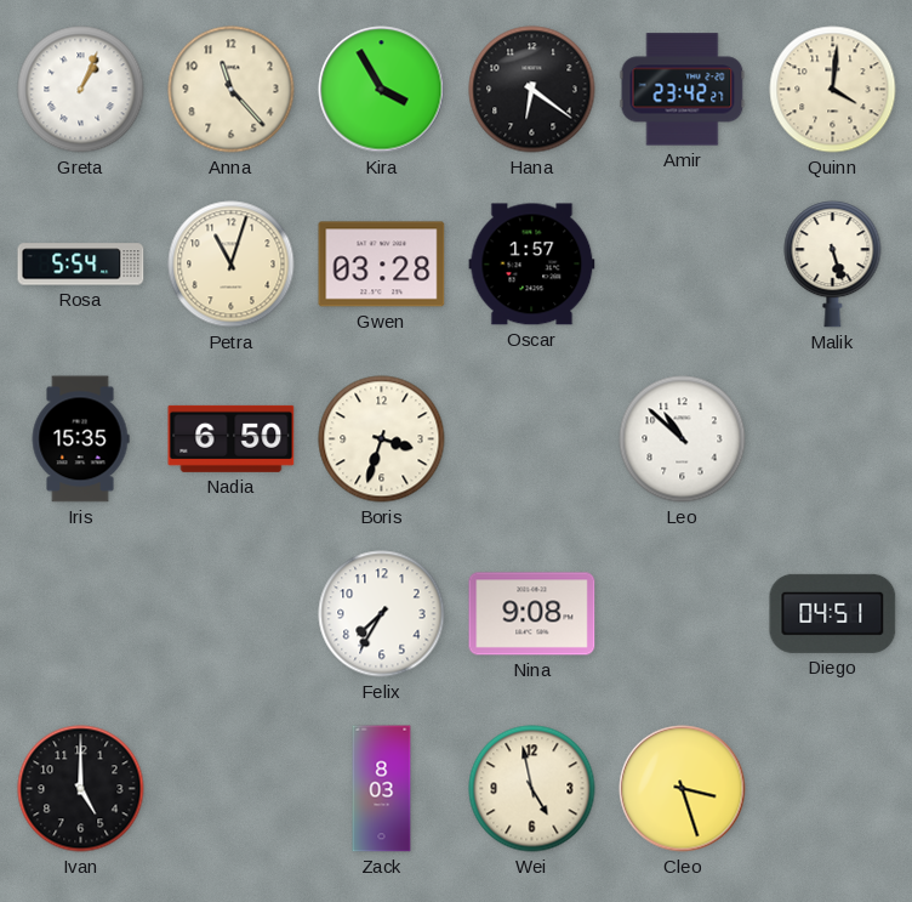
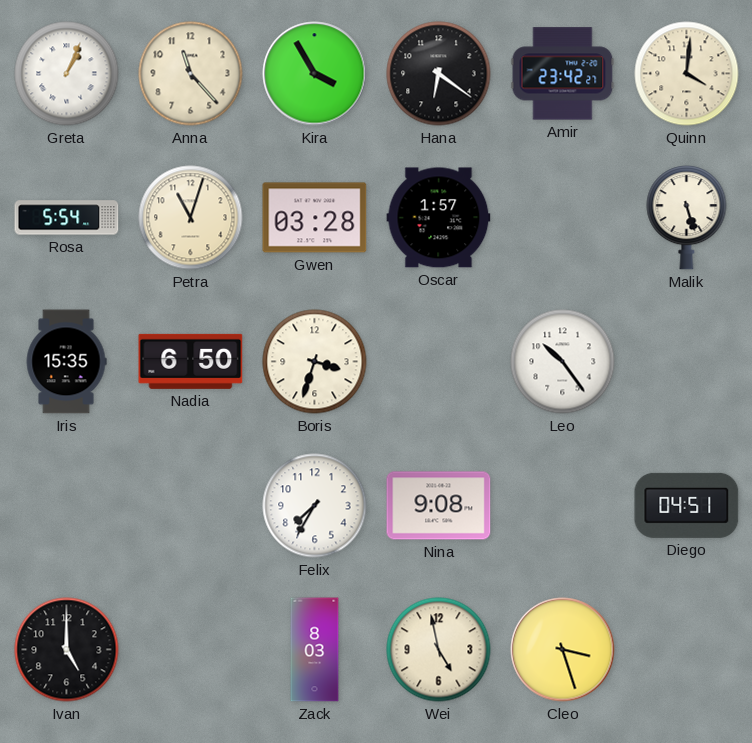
Leo: 10:52 -> 10:24
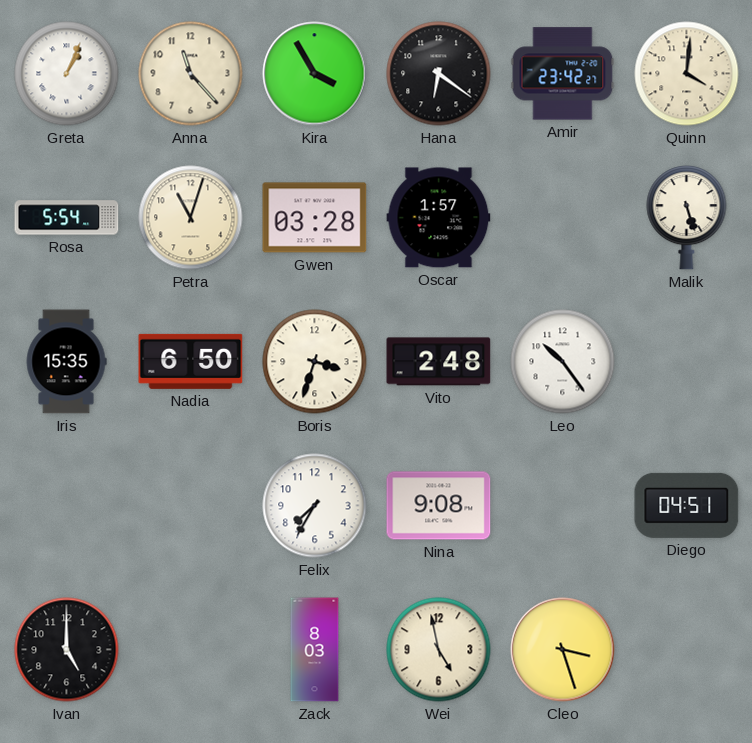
Vito: none -> 2:48
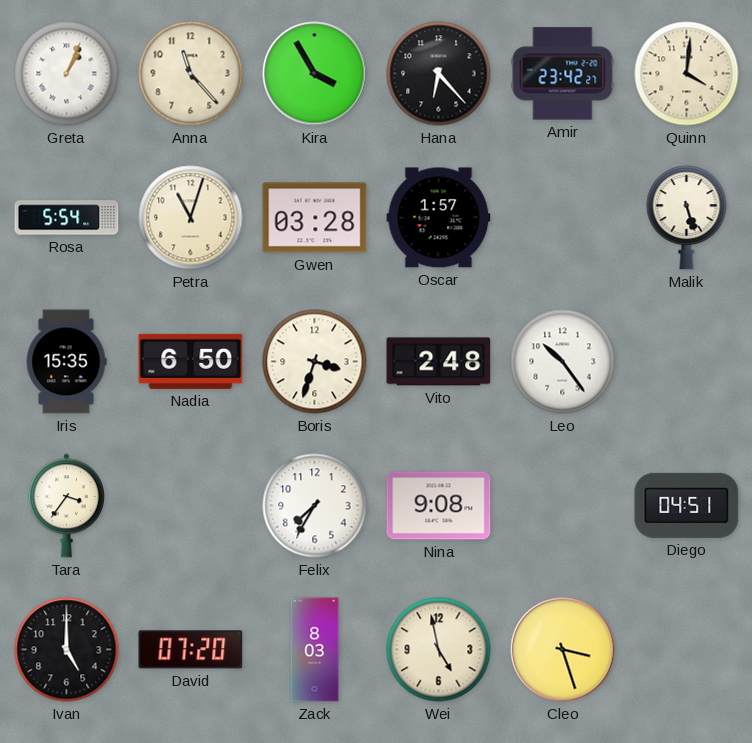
Hana: 6:21 -> 6:23
Tara: none -> 3:36
David: none -> 07:20
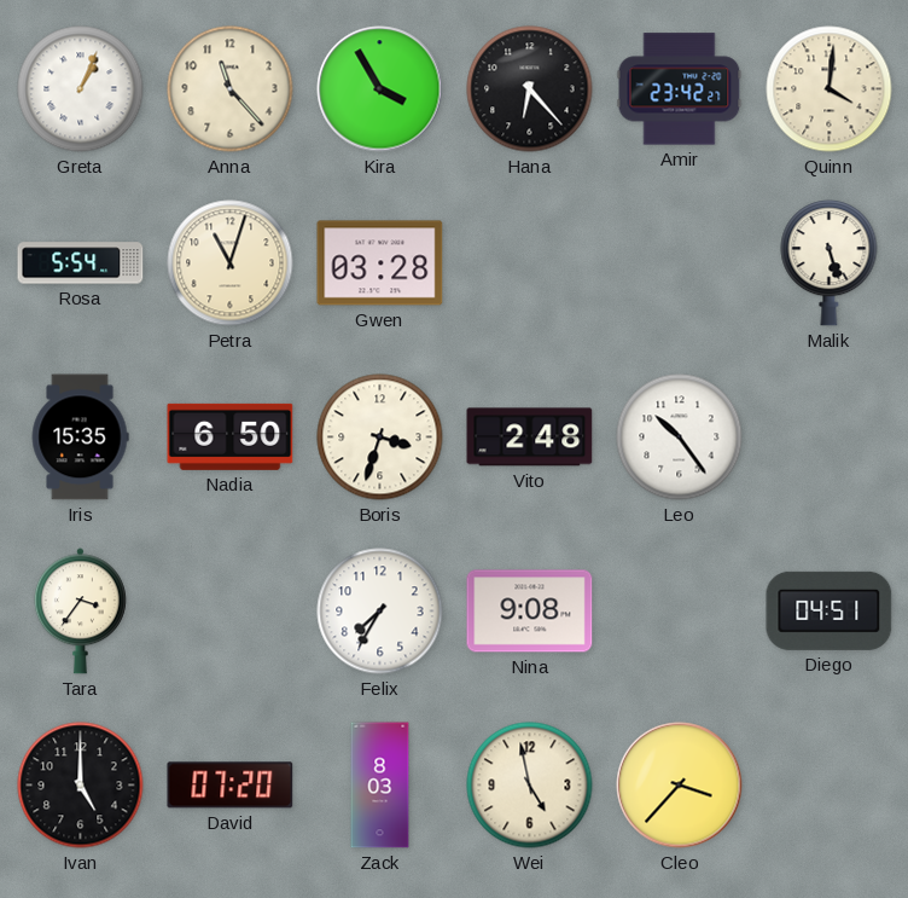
Oscar: 1:57 -> none
Cleo: 3:27 -> 3:37
